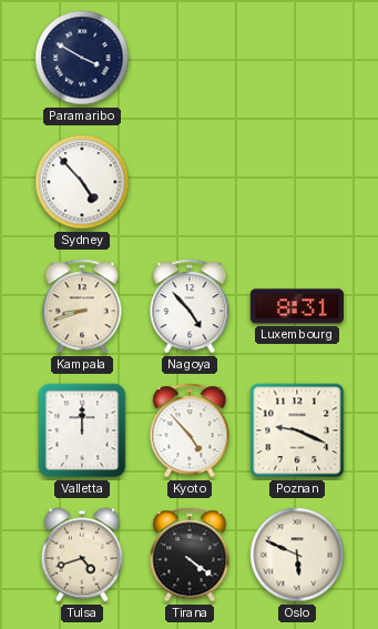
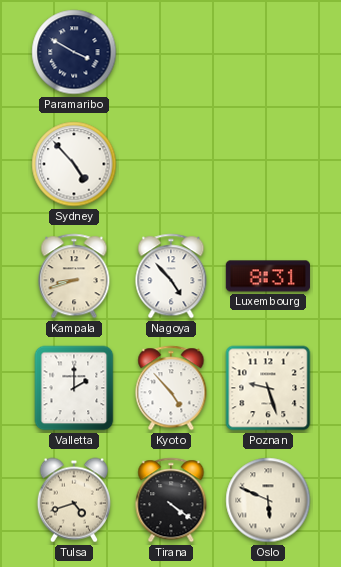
Valletta: 12:00 -> 2:00
Poznan: 9:19 -> 9:27
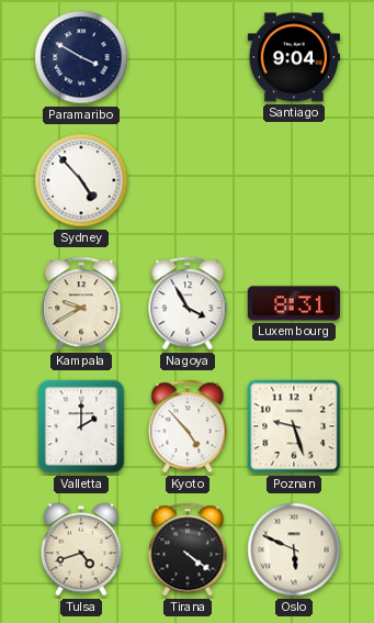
Santiago: none -> 9:04
Kampala: 8:42 -> 9:40
Nagoya: 4:53 -> 3:55
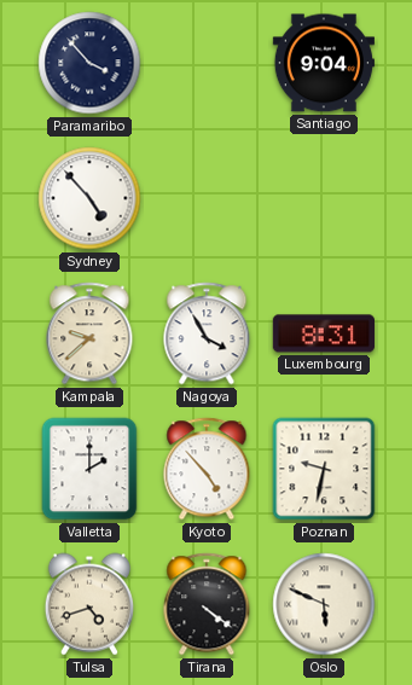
Paramaribo: 3:50 -> 3:53
Kampala: 9:40 -> 9:38
Poznan: 9:27 -> 9:32
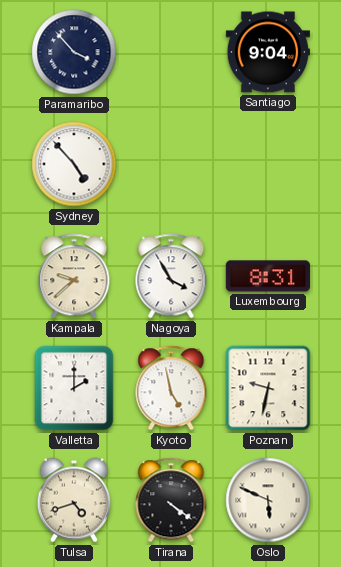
Kyoto: 4:53 -> 4:58
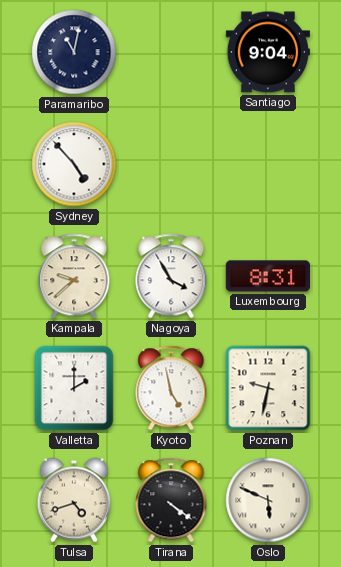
Paramaribo: 3:53 -> 11:02
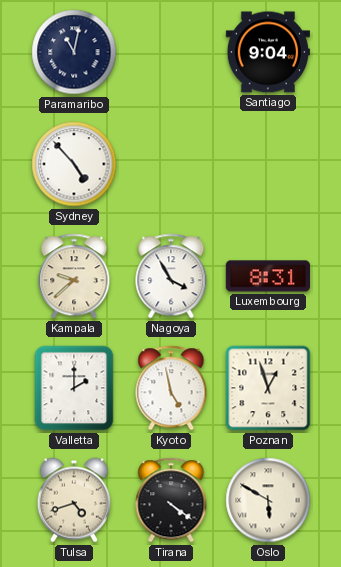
Poznan: 9:32 -> 12:57
Oslo: 5:49 -> 5:50
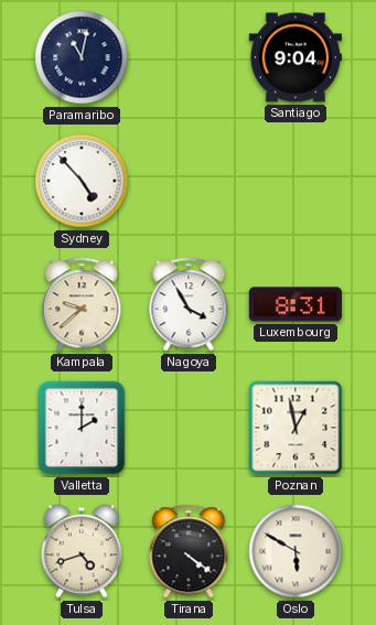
Kyoto: 4:58 -> none
Poznan: 12:57 -> 12:58
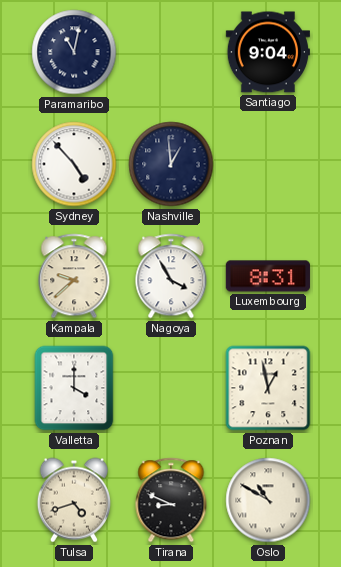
Nashville: none -> 12:59
Valletta: 2:00 -> 4:00
Tirana: 4:21 -> 8:49
Oslo: 5:50 -> 10:50
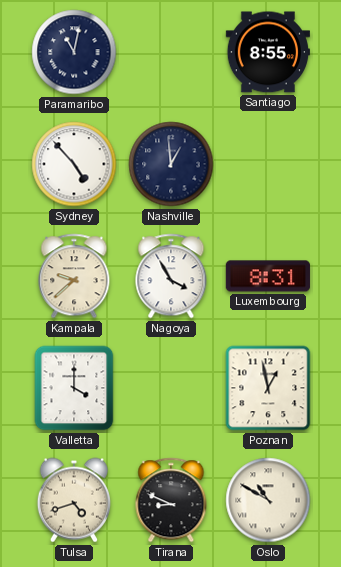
Santiago: 9:04 -> 8:55
